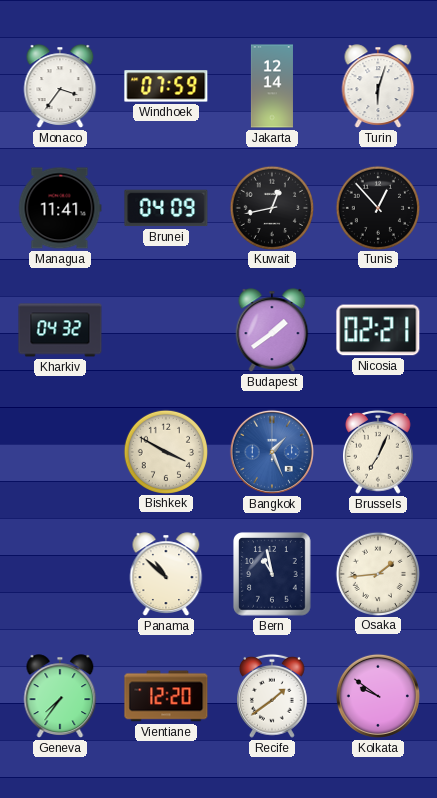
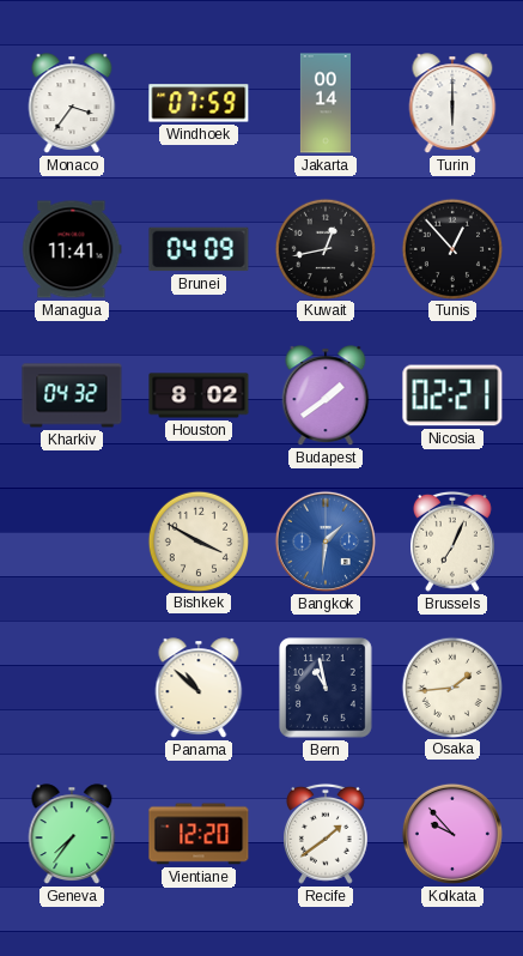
Jakarta: 12:14 -> 00:14
Turin: 6:03 -> 6:00
Houston: none -> 8:02
Bangkok: 1:26 -> 1:31
Kolkata: 9:51 -> 9:53
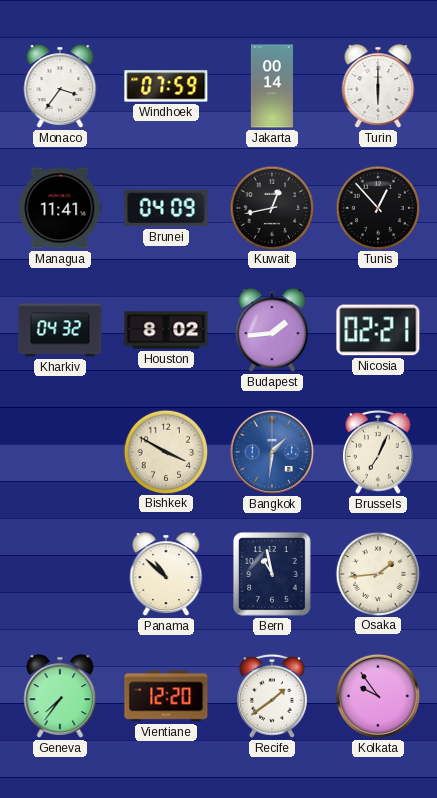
Budapest: 1:39 -> 1:44
Kolkata: 9:53 -> 9:54
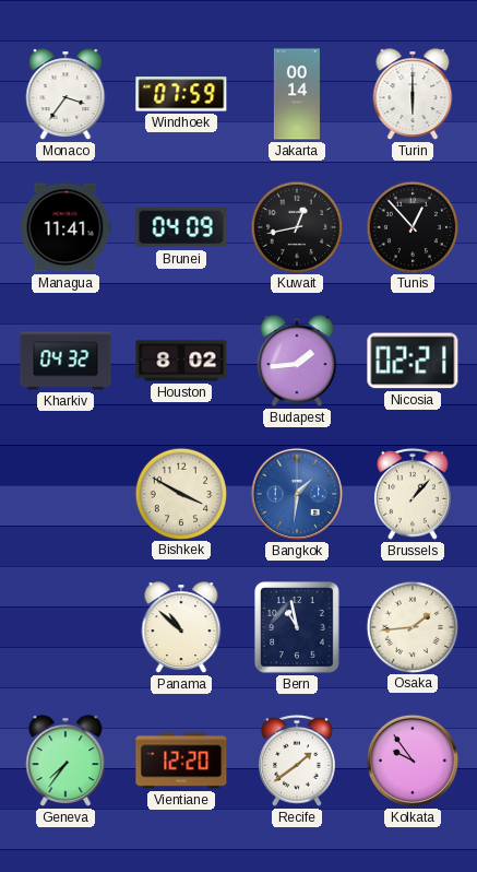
Brussels: 7:04 -> 1:07
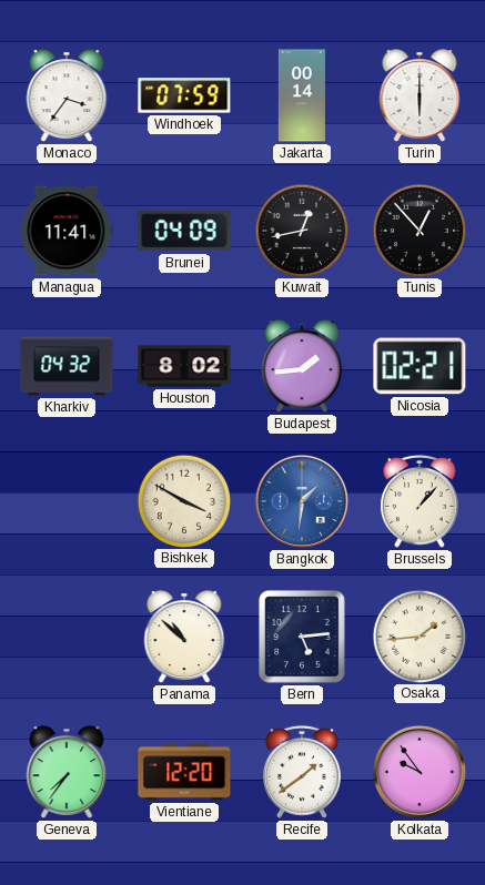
Bern: 10:58 -> 5:14
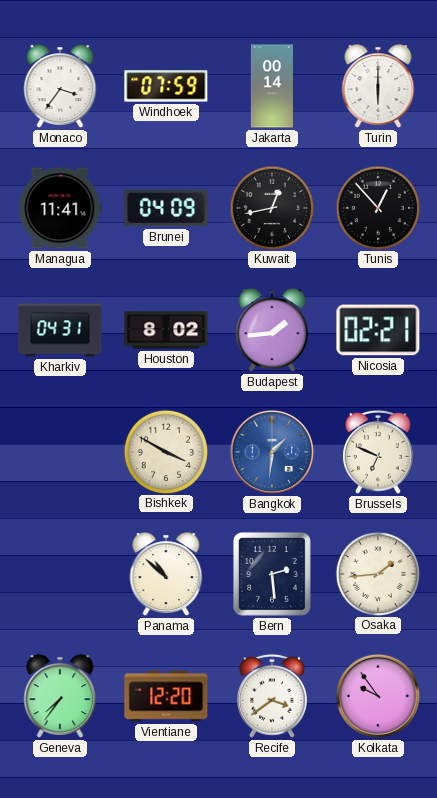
Kharkiv: 04:32 -> 04:31
Brussels: 1:07 -> 6:49
Bern: 5:14 -> 2:29
Recife: 1:39 -> 3:39
